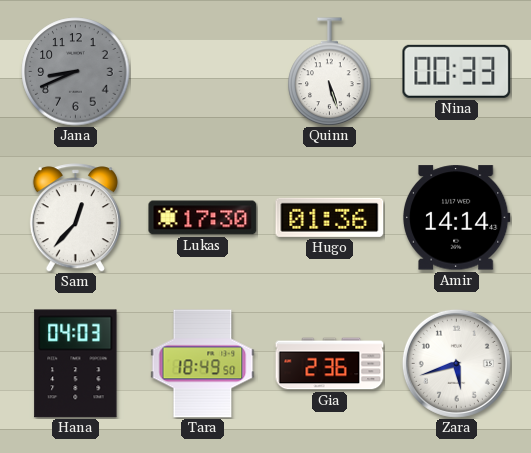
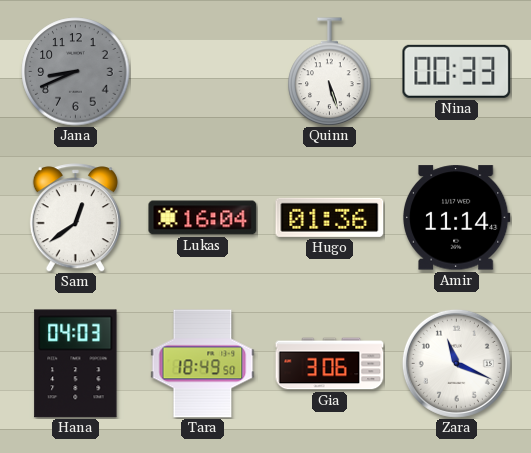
Sam: 12:37 -> 12:39
Lukas: 17:30 -> 16:04
Amir: 14:14 -> 11:14
Gia: 2:36 -> 3:06
Zara: 5:42 -> 11:19
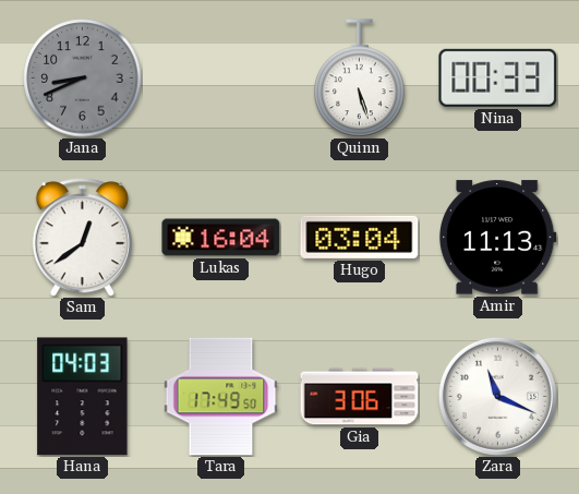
Hugo: 01:36 -> 03:04
Amir: 11:14 -> 11:13
Tara: 18:49 -> 17:49
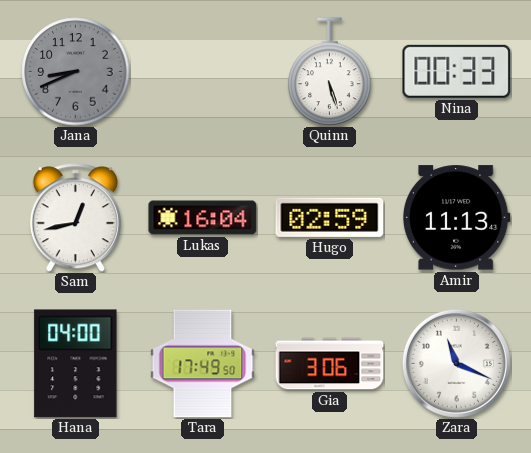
Sam: 12:39 -> 12:43
Hugo: 03:04 -> 02:59
Hana: 04:03 -> 04:00
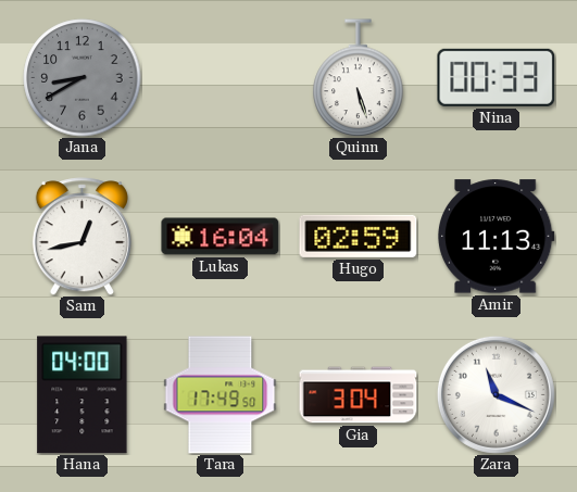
Jana: 8:41 -> 8:40
Gia: 3:06 -> 3:04
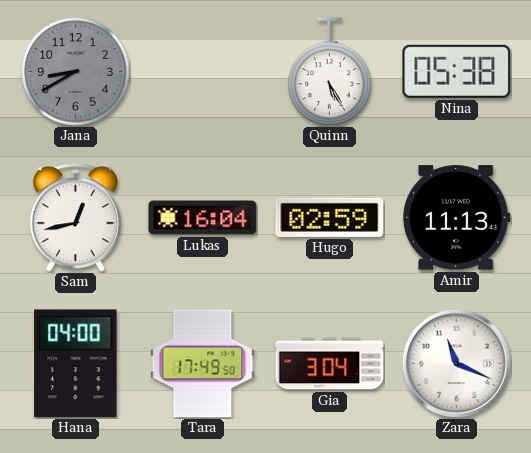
Quinn: 5:27 -> 5:25
Nina: 00:33 -> 05:38
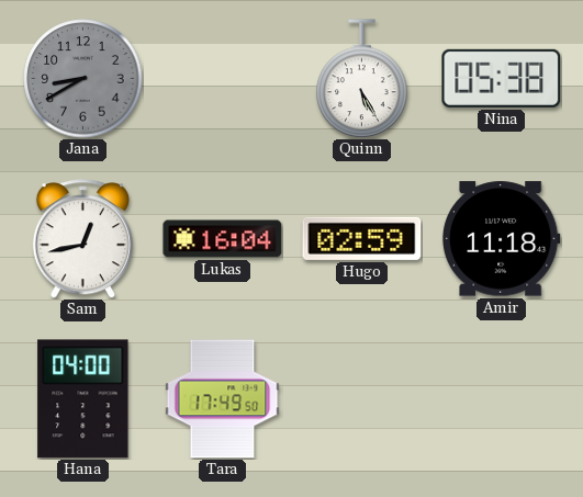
Amir: 11:13 -> 11:18
Gia: 3:04 -> none
Zara: 11:19 -> none
